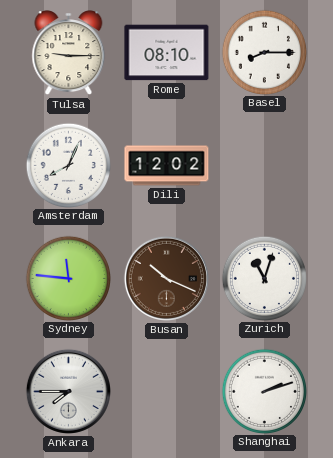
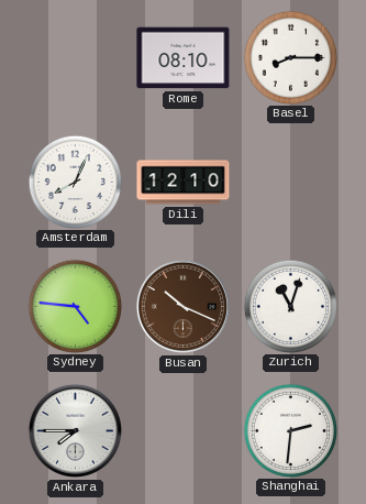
Tulsa: 9:15 -> none
Dili: 12:02 -> 12:10
Sydney: 11:46 -> 4:46
Shanghai: 2:12 -> 2:31
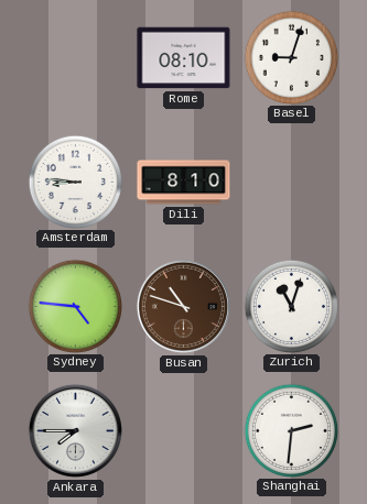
Basel: 8:15 -> 9:03
Amsterdam: 8:04 -> 8:46
Dili: 12:10 -> 8:10
Busan: 10:19 -> 10:48
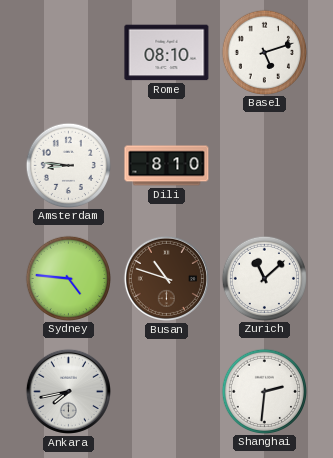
Basel: 9:03 -> 5:12
Zurich: 11:03 -> 11:08
Ankara: 7:45 -> 7:43
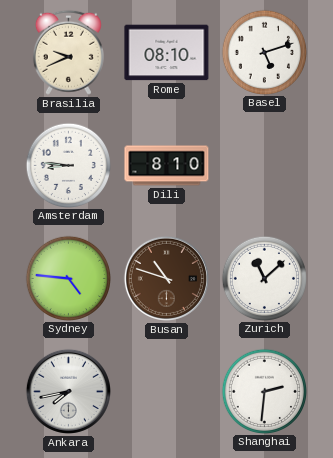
Brasilia: none -> 9:41
